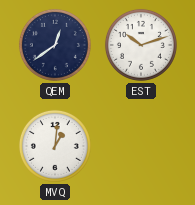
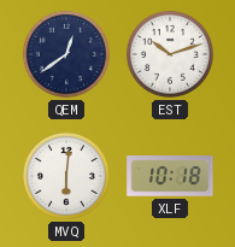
MVQ: 1:01 -> 6:01
XLF: none -> 10:18
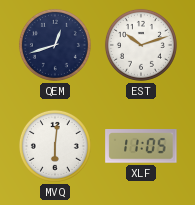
QEM: 12:39 -> 12:42
XLF: 10:18 -> 11:05
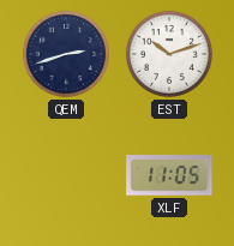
QEM: 12:42 -> 2:42
MVQ: 6:01 -> none
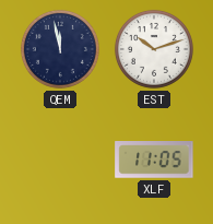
QEM: 2:42 -> 11:58
